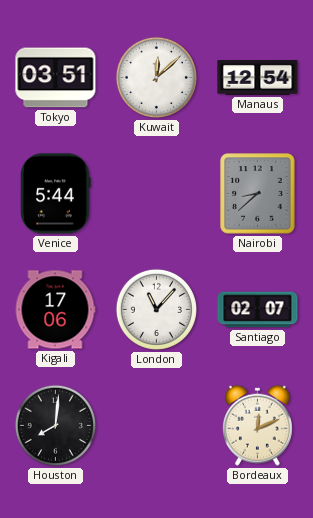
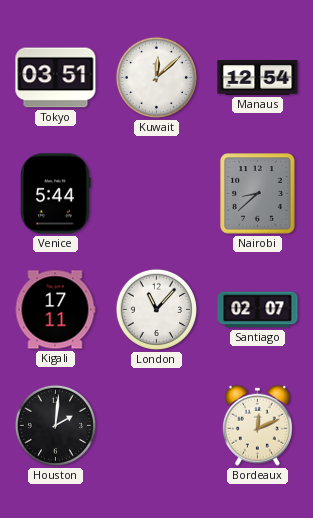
Kigali: 17:06 -> 17:11
Houston: 8:01 -> 2:01
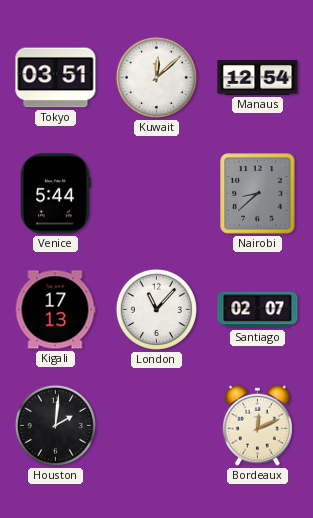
Kigali: 17:11 -> 17:13
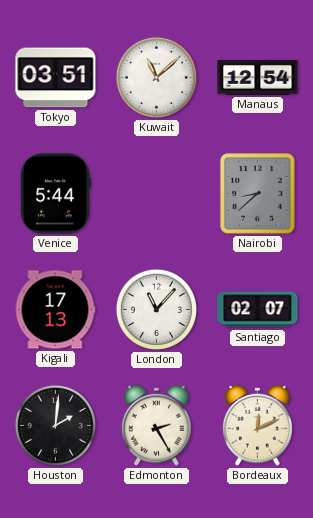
Kuwait: 12:08 -> 11:08
Edmonton: none -> 2:25
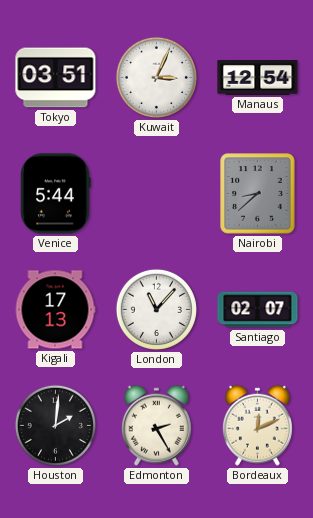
Kuwait: 11:08 -> 3:04
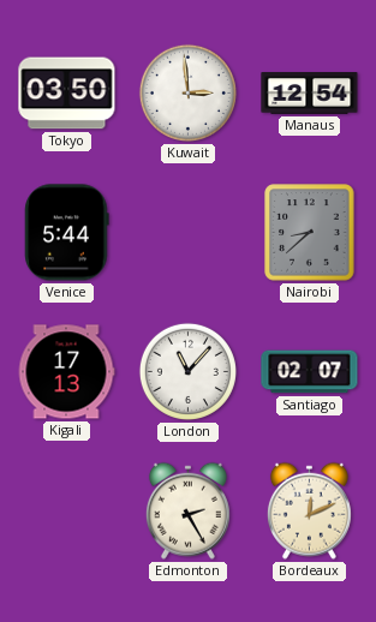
Tokyo: 03:51 -> 03:50
Kuwait: 3:04 -> 2:59
Houston: 2:01 -> none
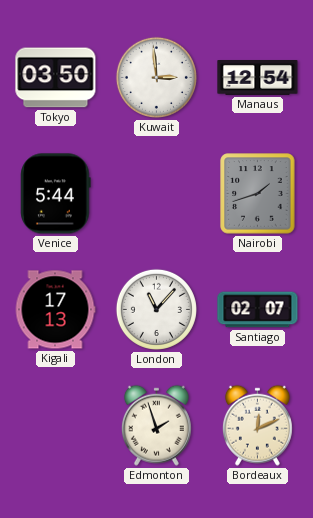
Nairobi: 8:38 -> 1:42
Edmonton: 2:25 -> 1:57
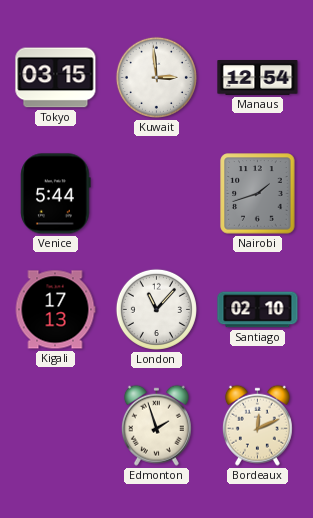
Tokyo: 03:50 -> 03:15
Santiago: 02:07 -> 02:10
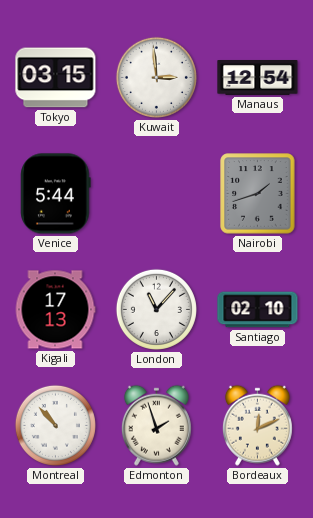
Montreal: none -> 10:53
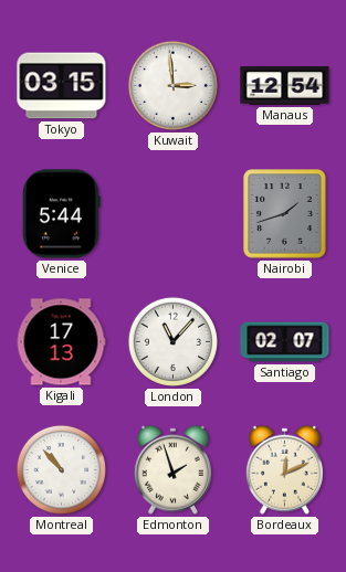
Santiago: 02:10 -> 02:07
